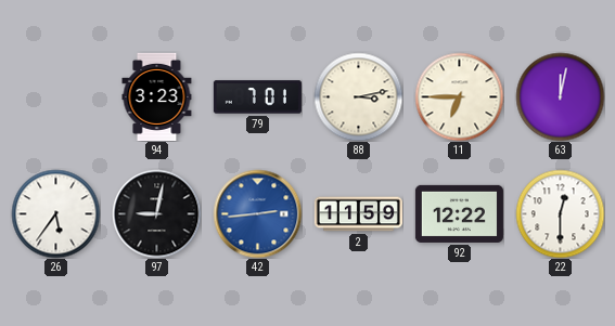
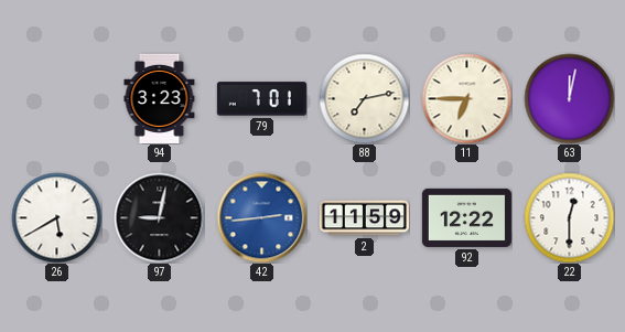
88: 3:13 -> 7:13
26: 5:36 -> 5:40
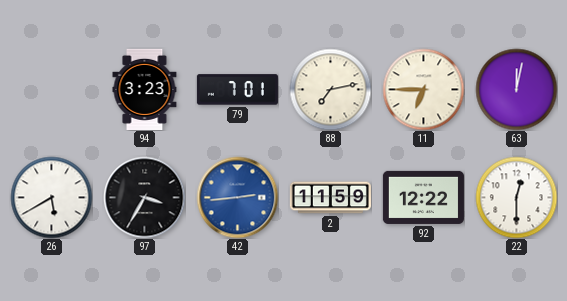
97: 9:02 -> 3:35
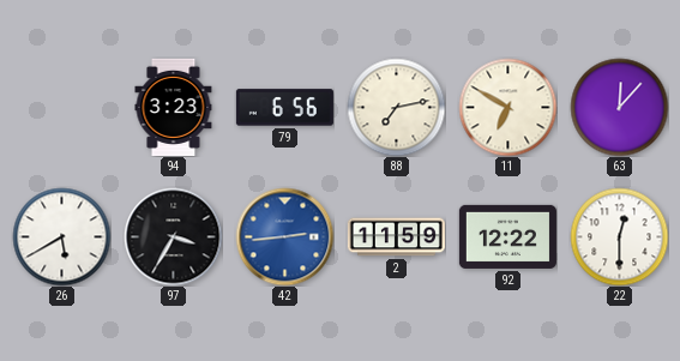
79: 7:01 -> 6:56
11: 6:45 -> 6:50
63: 12:02 -> 12:07
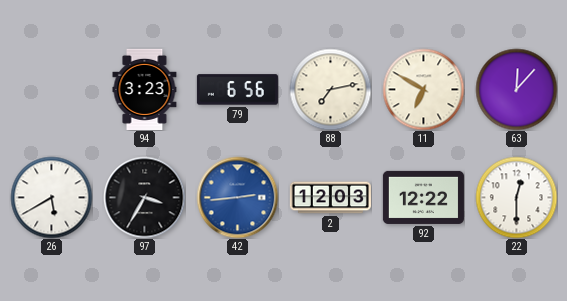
2: 11:59 -> 12:03
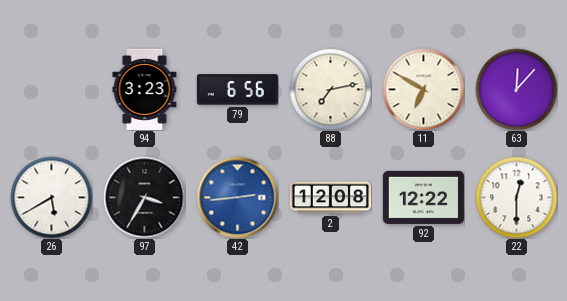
2: 12:03 -> 12:08
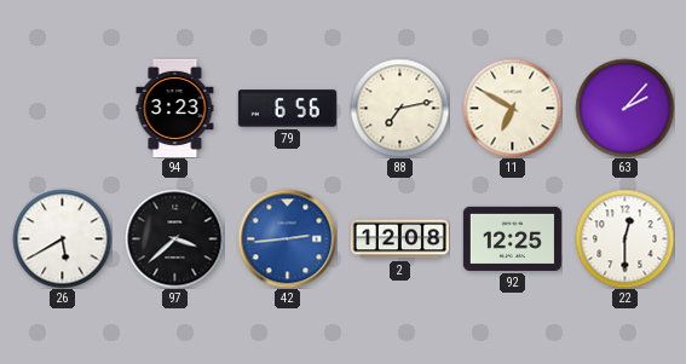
63: 12:07 -> 2:07
97: 3:35 -> 3:38
92: 12:22 -> 12:25
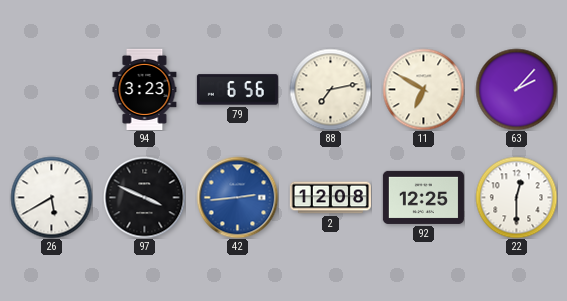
97: 3:38 -> 3:49
